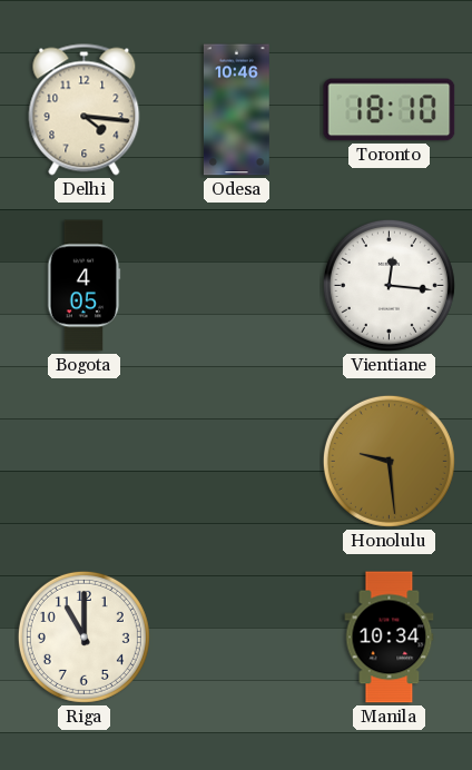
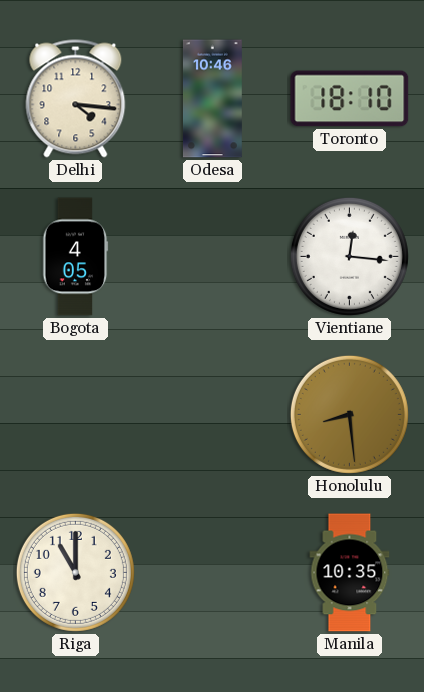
Honolulu: 9:29 -> 8:29
Manila: 10:34 -> 10:35
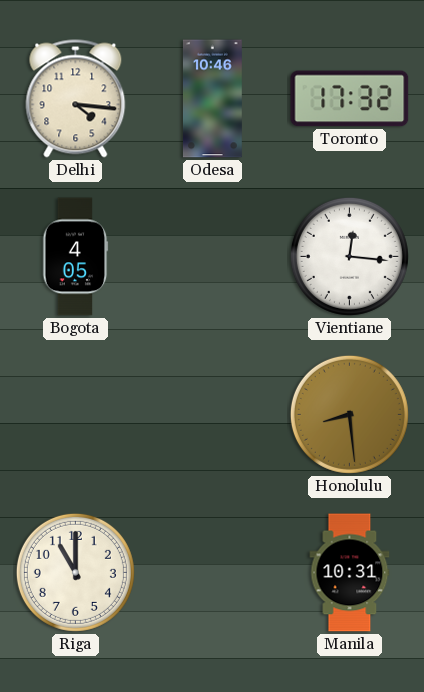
Toronto: 18:10 -> 17:32
Manila: 10:35 -> 10:31
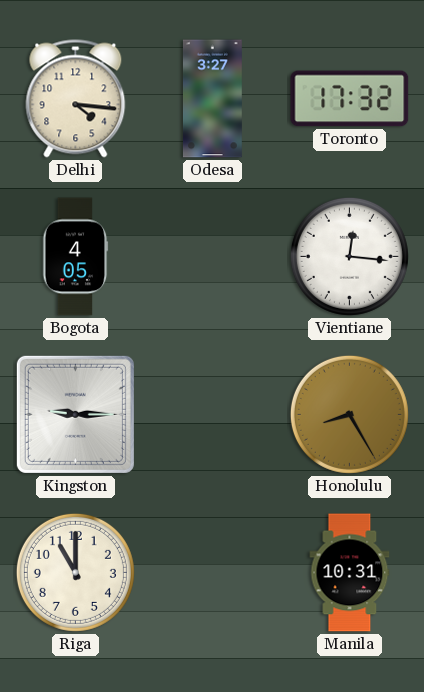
Odesa: 10:46 -> 3:27
Kingston: none -> 9:15
Honolulu: 8:29 -> 8:25
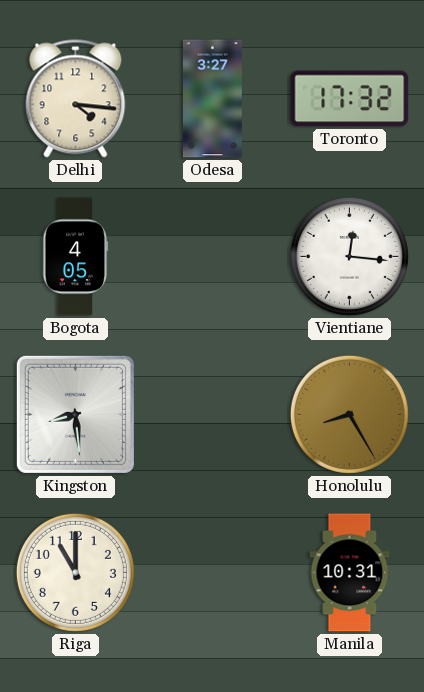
Kingston: 9:15 -> 8:29
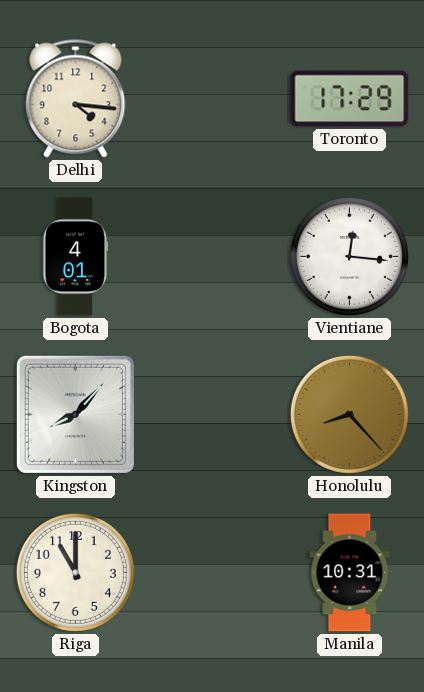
Odesa: 3:27 -> none
Toronto: 17:32 -> 17:29
Bogota: 4:05 -> 4:01
Kingston: 8:29 -> 8:07
Honolulu: 8:25 -> 8:23
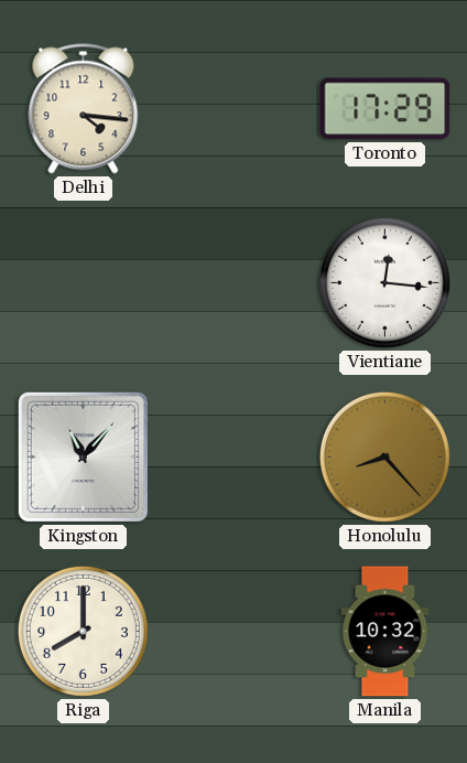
Bogota: 4:01 -> none
Kingston: 8:07 -> 11:07
Riga: 11:00 -> 8:00
Manila: 10:31 -> 10:32
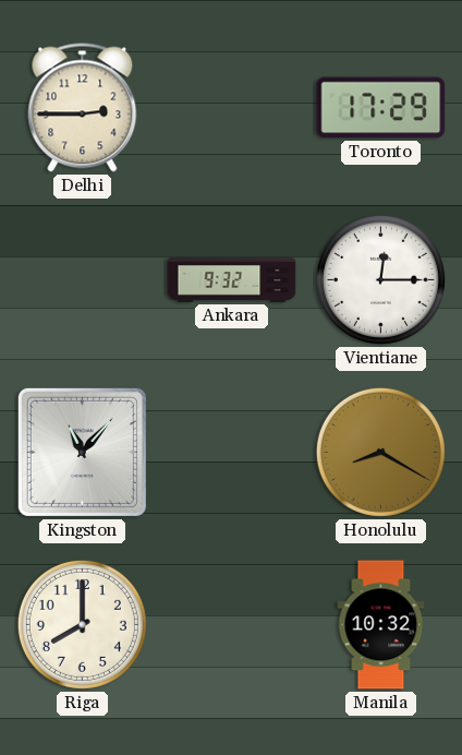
Delhi: 4:16 -> 2:45
Ankara: none -> 9:32
Vientiane: 12:16 -> 12:15
Honolulu: 8:23 -> 8:20
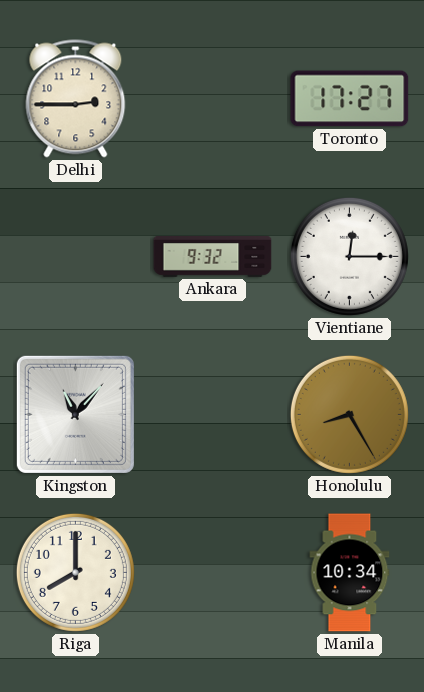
Toronto: 17:29 -> 17:27
Honolulu: 8:20 -> 8:25
Manila: 10:32 -> 10:34
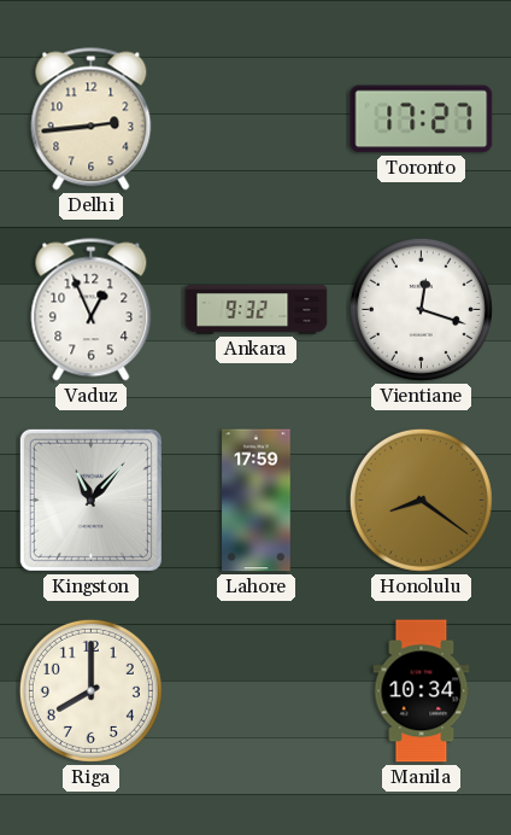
Delhi: 2:45 -> 2:44
Vaduz: none -> 12:56
Vientiane: 12:15 -> 12:18
Lahore: none -> 17:59
Honolulu: 8:25 -> 8:21
